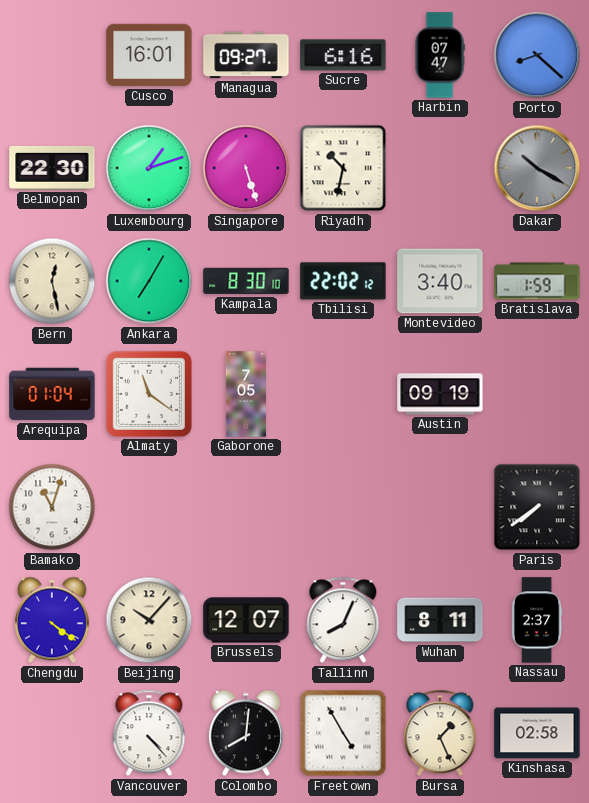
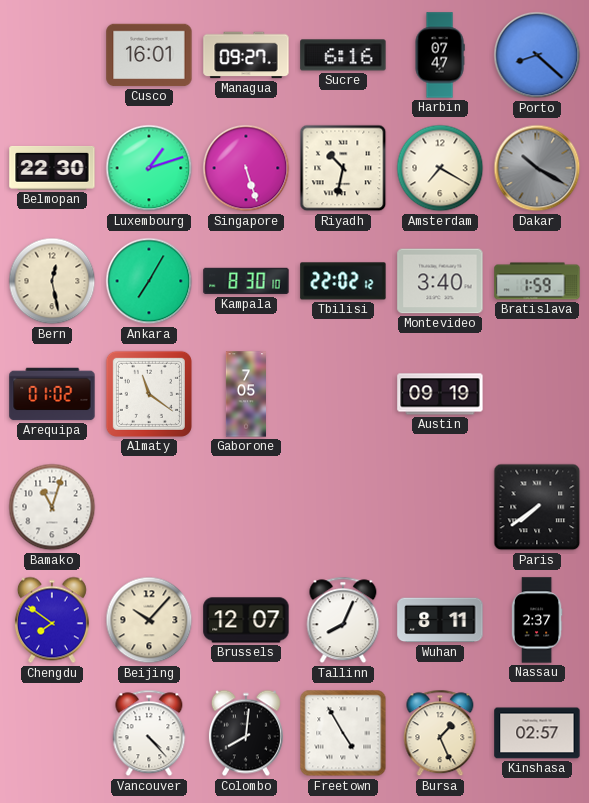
Amsterdam: none -> 7:20
Arequipa: 01:04 -> 01:02
Chengdu: 4:21 -> 7:51
Kinshasa: 02:58 -> 02:57
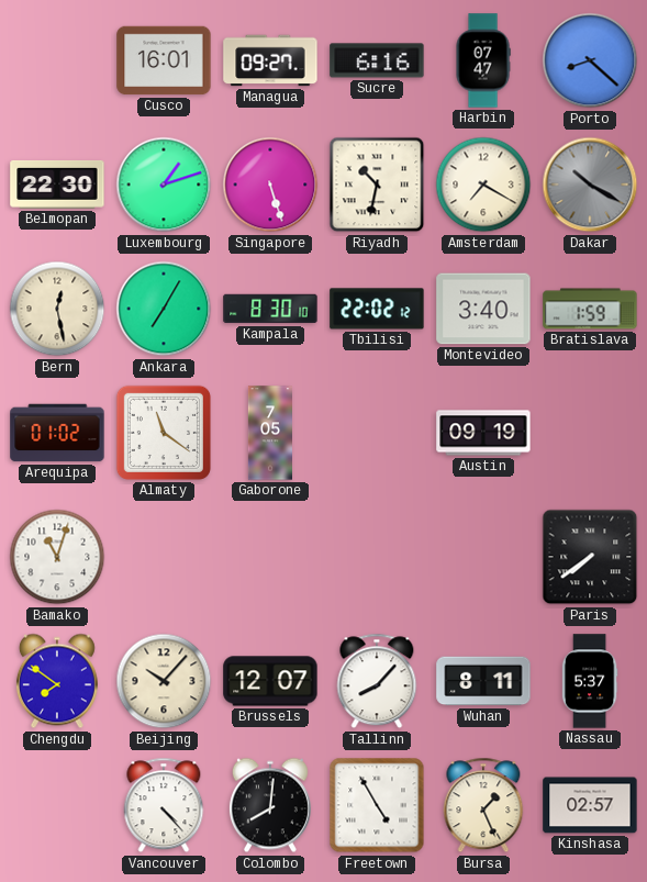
Tallinn: 8:04 -> 8:07
Nassau: 2:37 -> 5:37
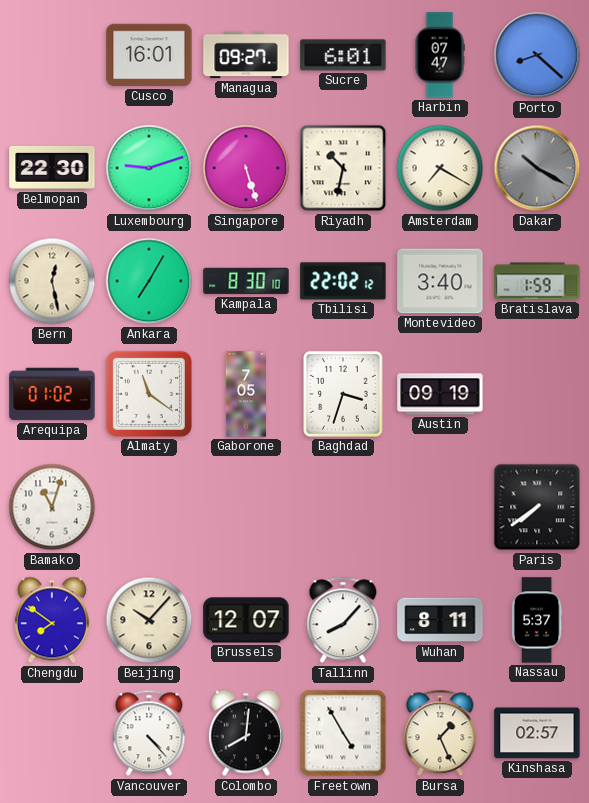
Sucre: 6:16 -> 6:01
Luxembourg: 1:12 -> 9:12
Baghdad: none -> 3:33
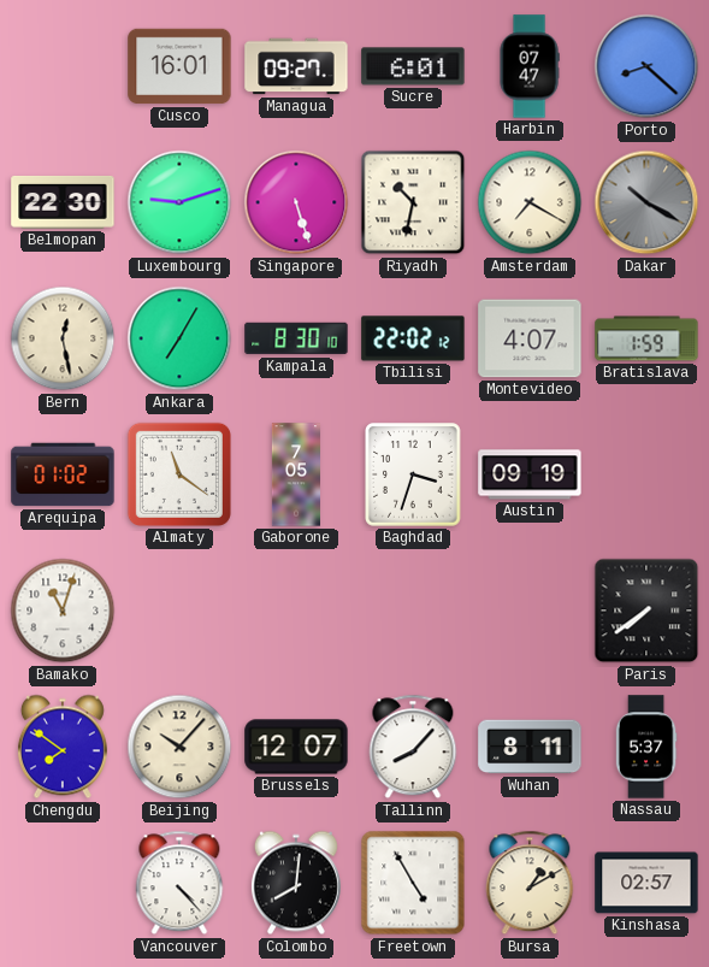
Montevideo: 3:40 -> 4:07
Bursa: 1:26 -> 1:10
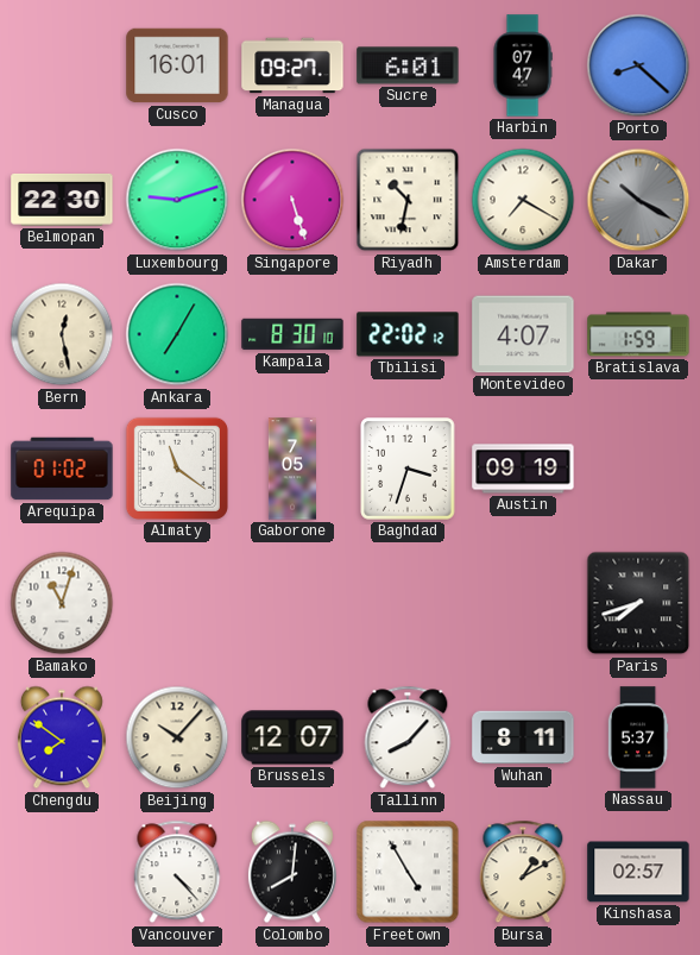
Paris: 7:39 -> 7:42
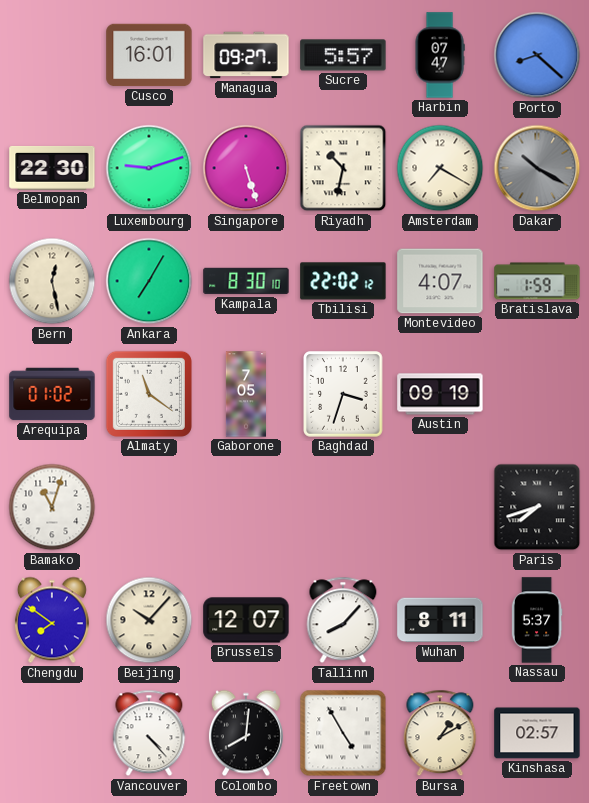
Sucre: 6:01 -> 5:57
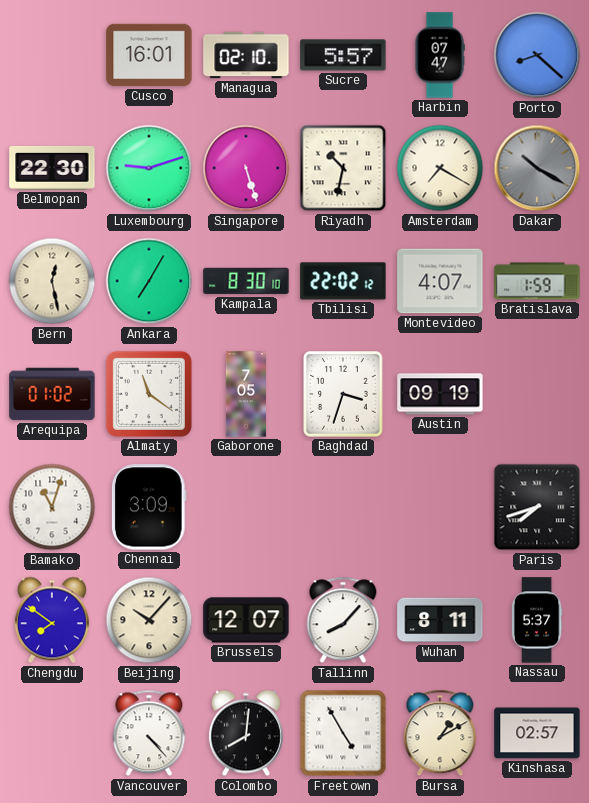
Managua: 09:27 -> 02:10
Chennai: none -> 3:09
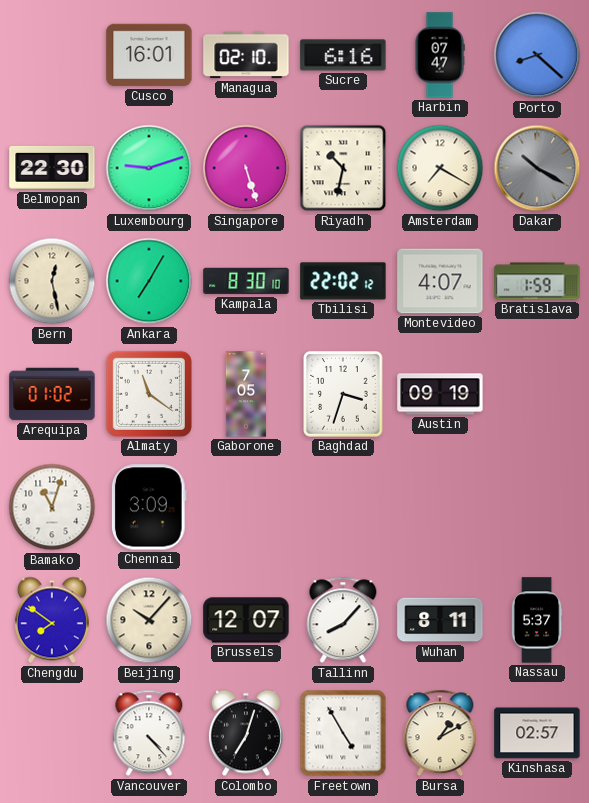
Sucre: 5:57 -> 6:16
Paris: 7:42 -> none
Colombo: 8:01 -> 7:03
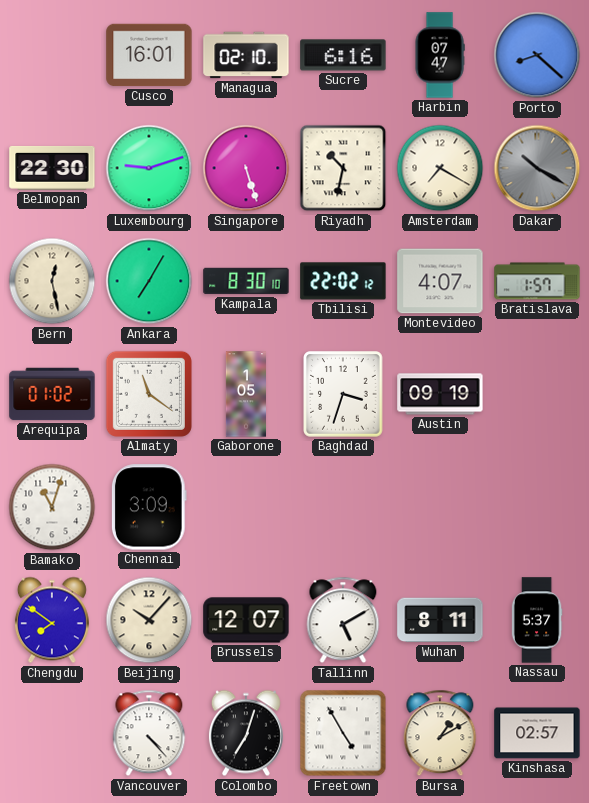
Bratislava: 1:59 -> 1:57
Gaborone: 7:05 -> 1:05
Tallinn: 8:07 -> 5:10
